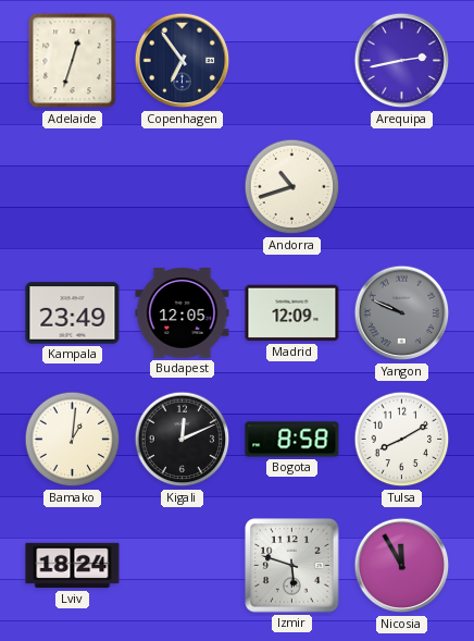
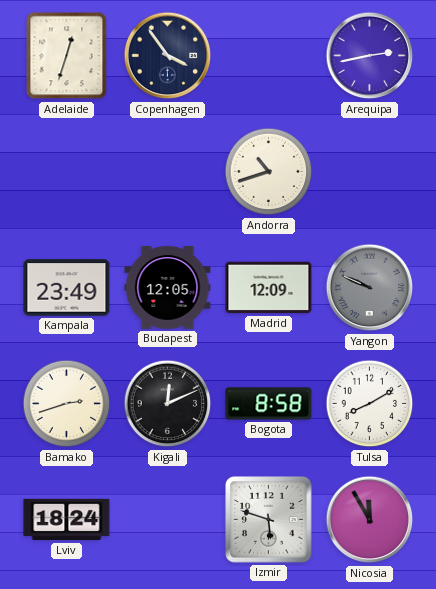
Copenhagen: 6:54 -> 3:54
Bamako: 1:01 -> 2:42
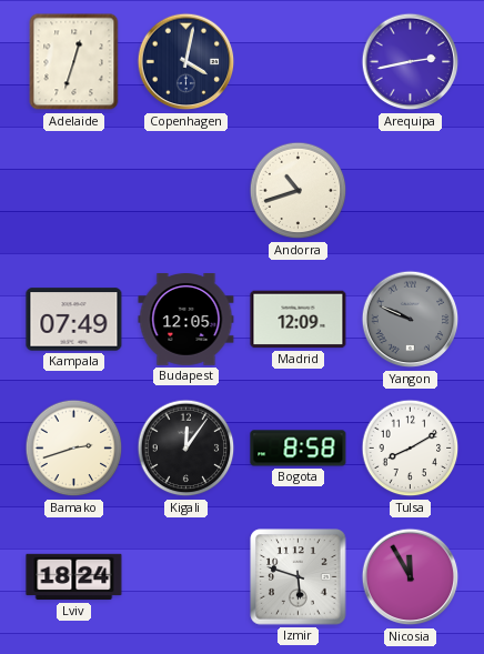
Copenhagen: 3:54 -> 4:02
Kampala: 23:49 -> 07:49
Kigali: 12:11 -> 12:06
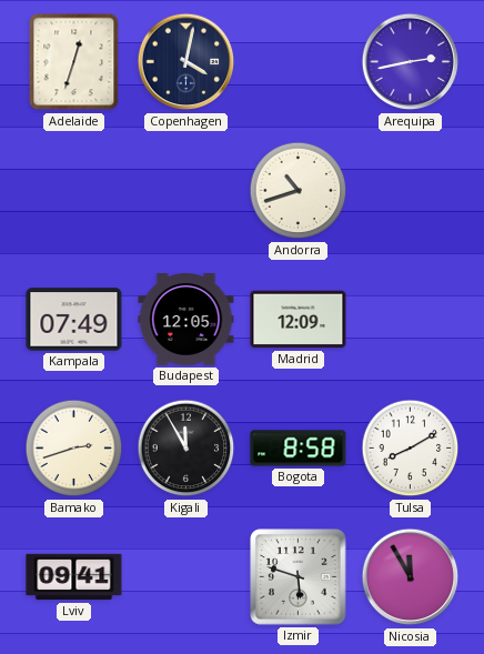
Yangon: 9:49 -> none
Kigali: 12:06 -> 11:55
Lviv: 18:24 -> 09:41
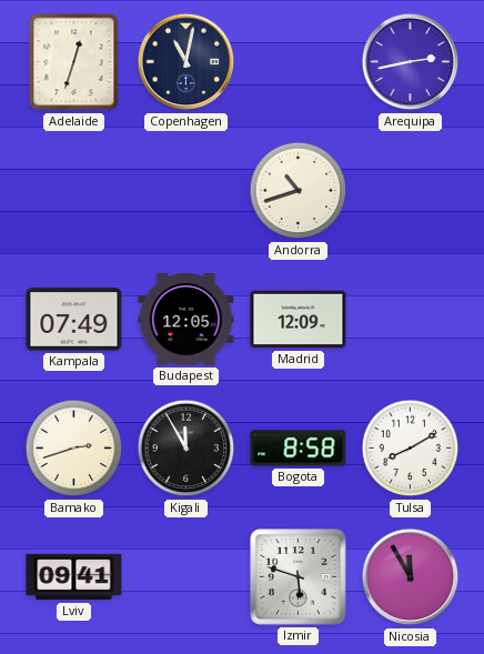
Copenhagen: 4:02 -> 11:02
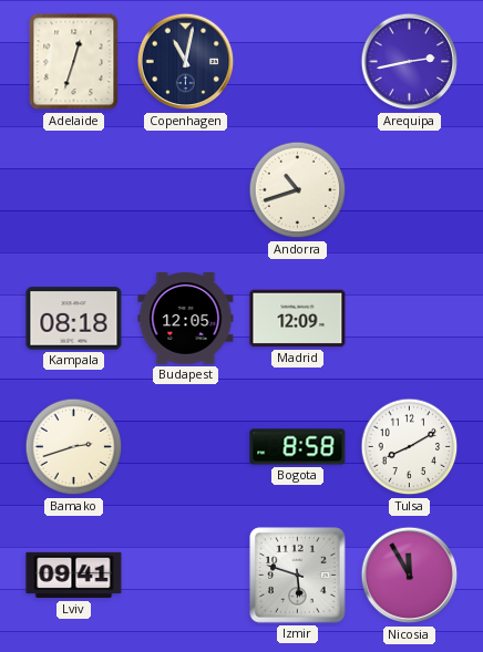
Kampala: 07:49 -> 08:18
Kigali: 11:55 -> none
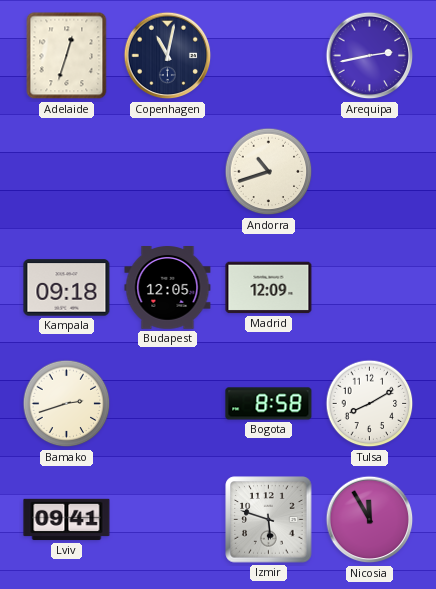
Kampala: 08:18 -> 09:18
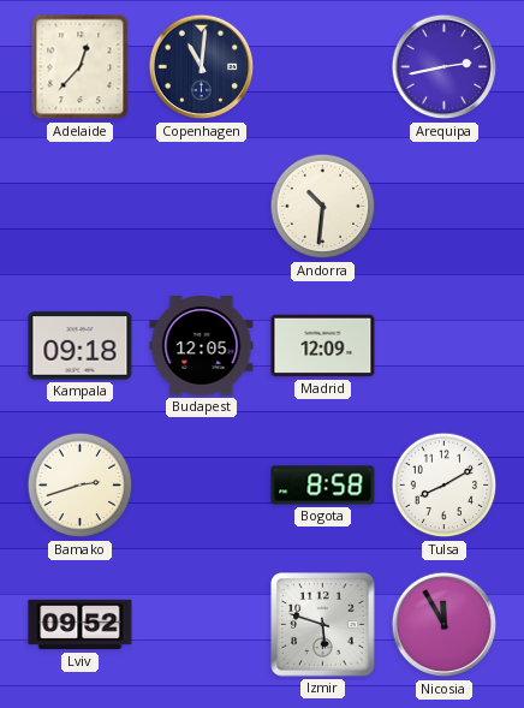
Adelaide: 12:33 -> 12:37
Copenhagen: 11:02 -> 11:01
Andorra: 10:42 -> 10:31
Lviv: 09:41 -> 09:52
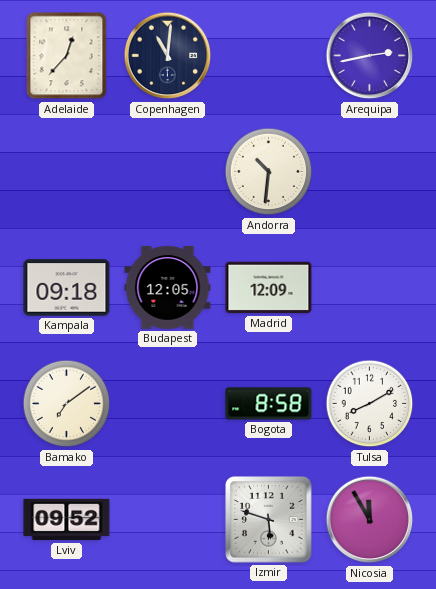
Bamako: 2:42 -> 7:09
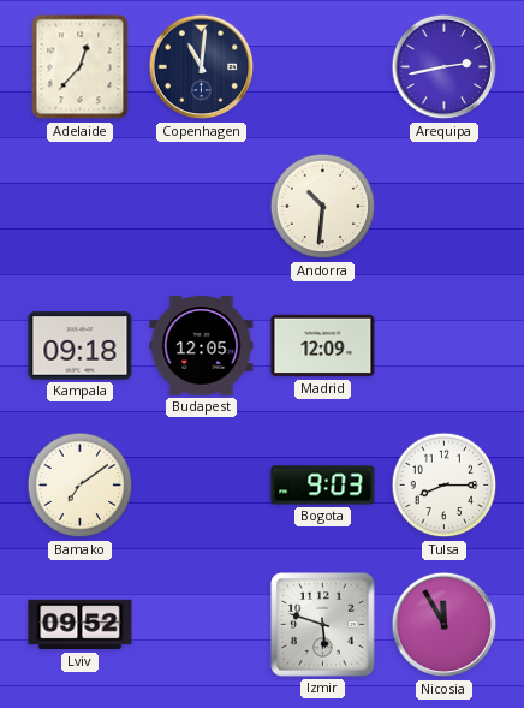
Bogota: 8:58 -> 9:03
Tulsa: 8:10 -> 8:15
